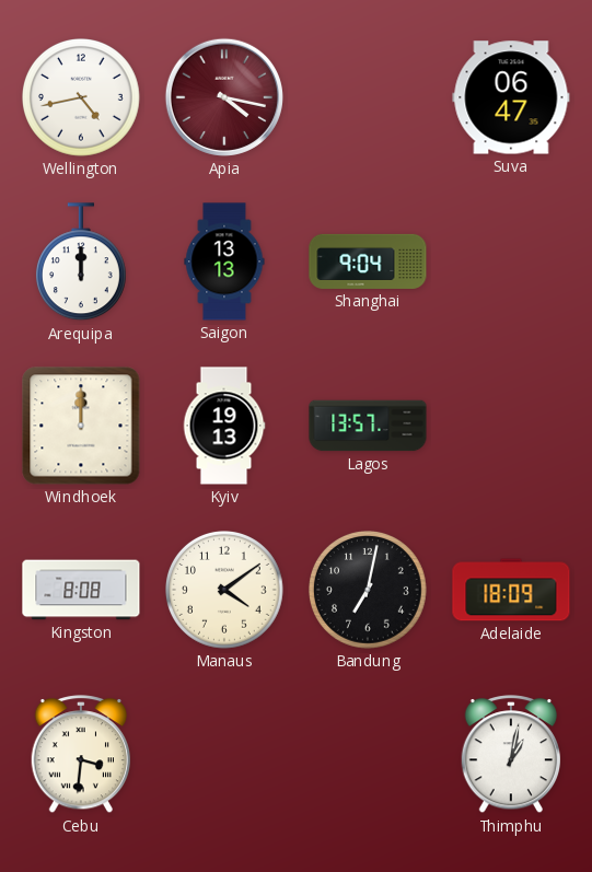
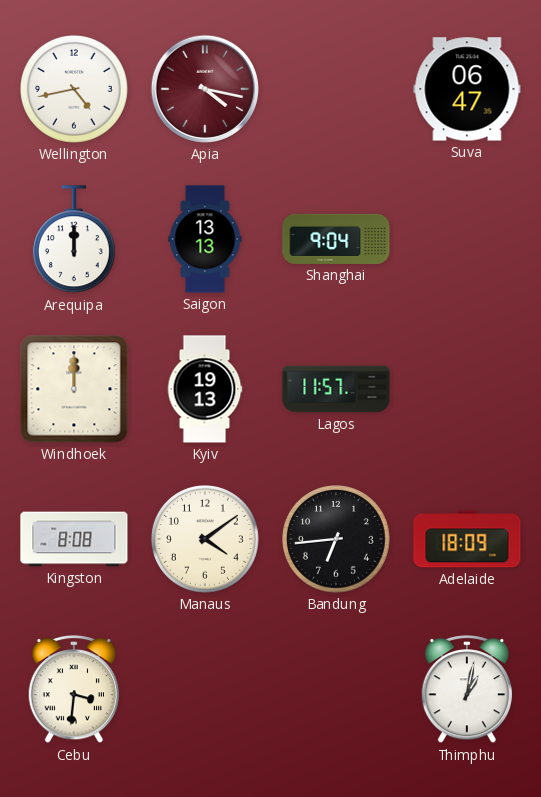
Lagos: 13:57 -> 11:57
Bandung: 7:02 -> 6:44
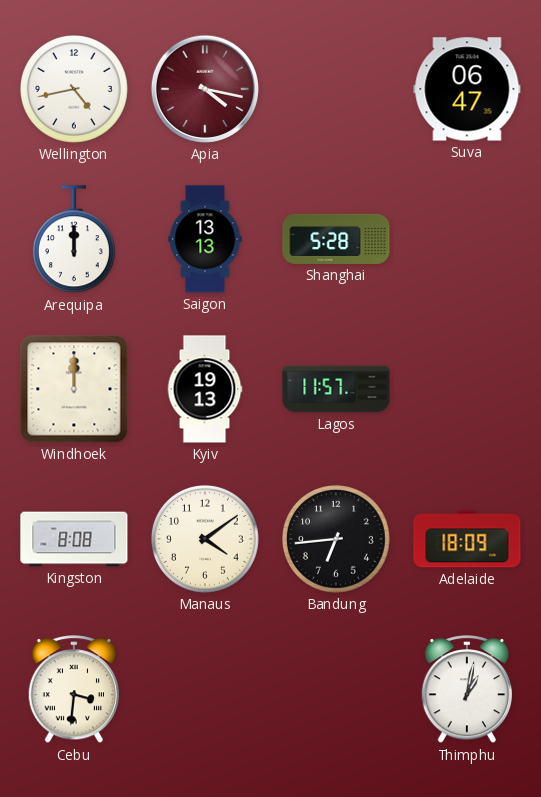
Shanghai: 9:04 -> 5:28
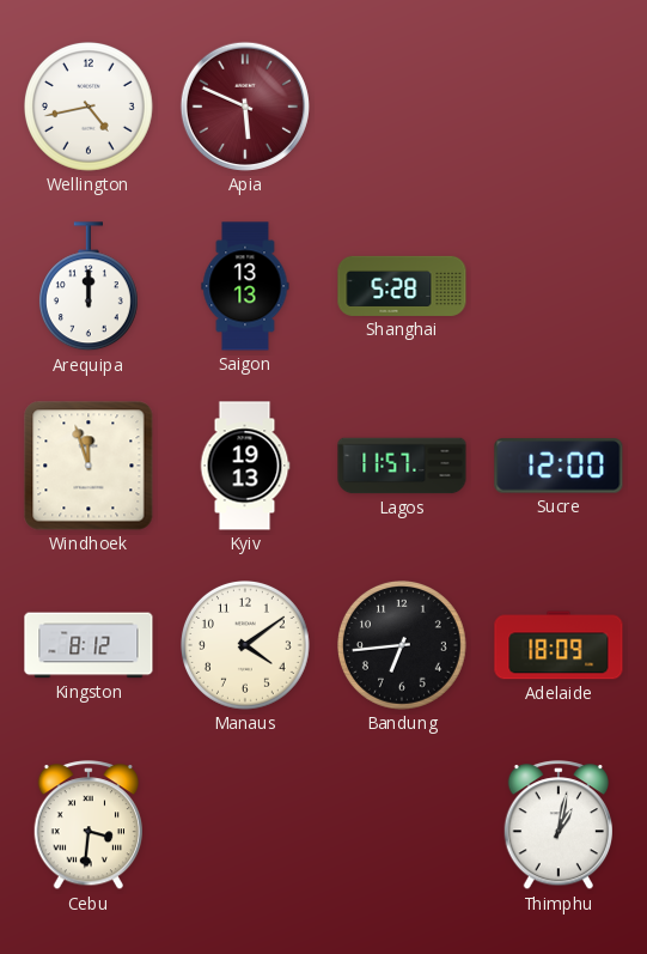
Apia: 4:17 -> 5:49
Suva: 06:47 -> none
Windhoek: 12:00 -> 11:57
Sucre: none -> 12:00
Kingston: 8:08 -> 8:12
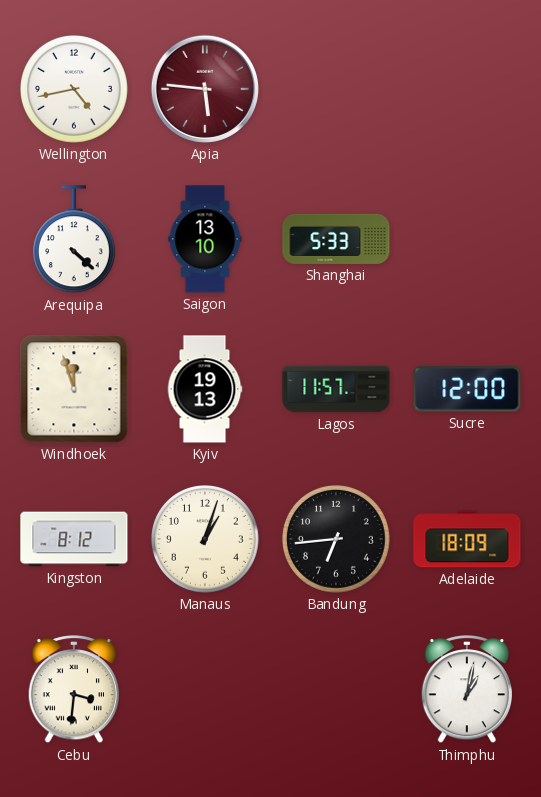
Apia: 5:49 -> 5:46
Arequipa: 12:00 -> 4:22
Saigon: 13:13 -> 13:10
Shanghai: 5:28 -> 5:33
Manaus: 4:09 -> 1:03
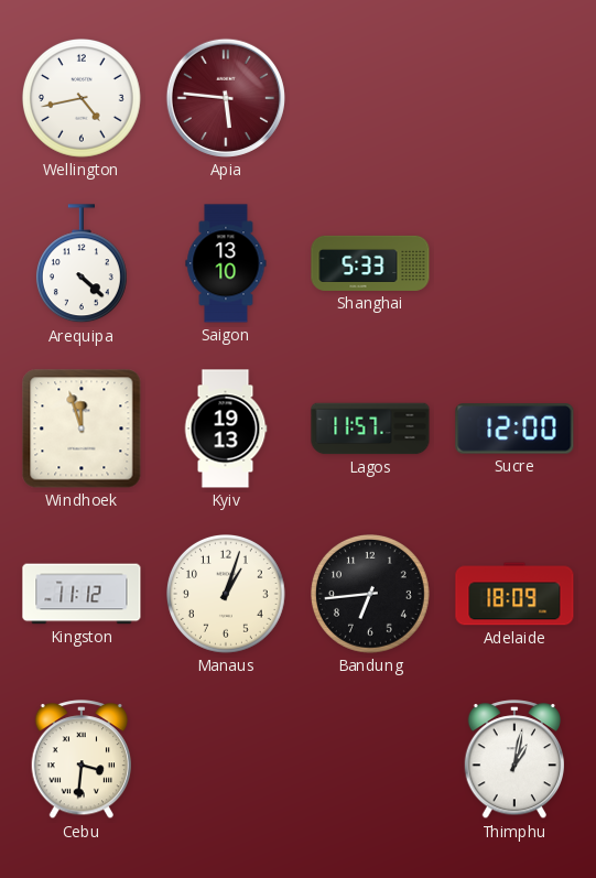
Kingston: 8:12 -> 11:12
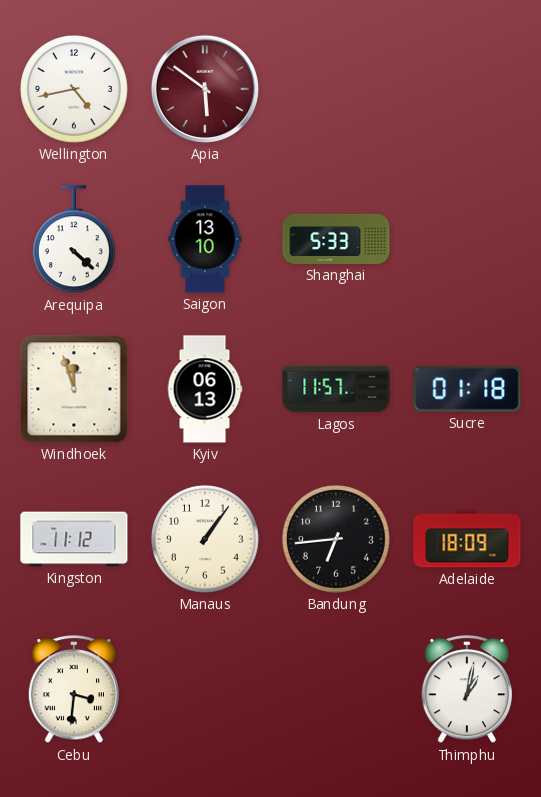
Apia: 5:46 -> 5:51
Kyiv: 19:13 -> 06:13
Sucre: 12:00 -> 01:18
Manaus: 1:03 -> 1:06
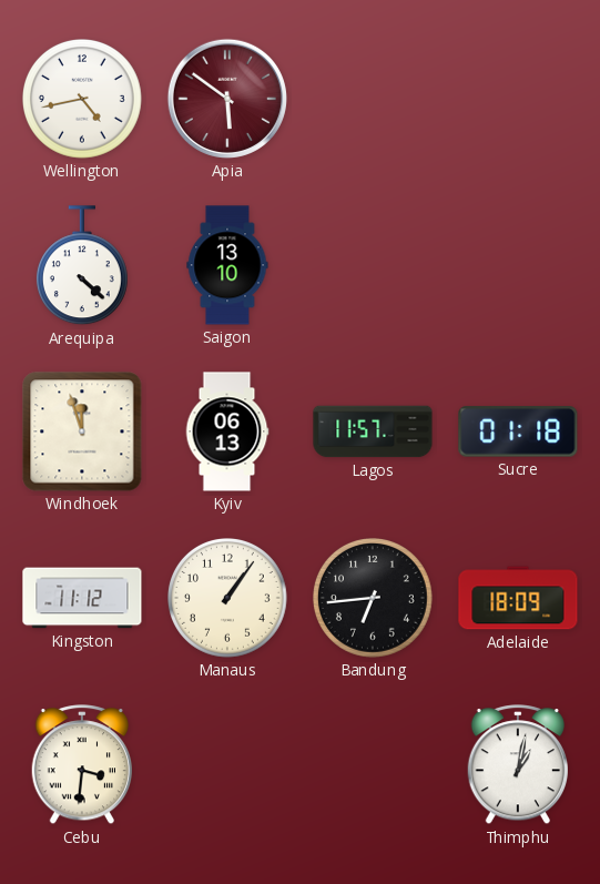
Shanghai: 5:33 -> none
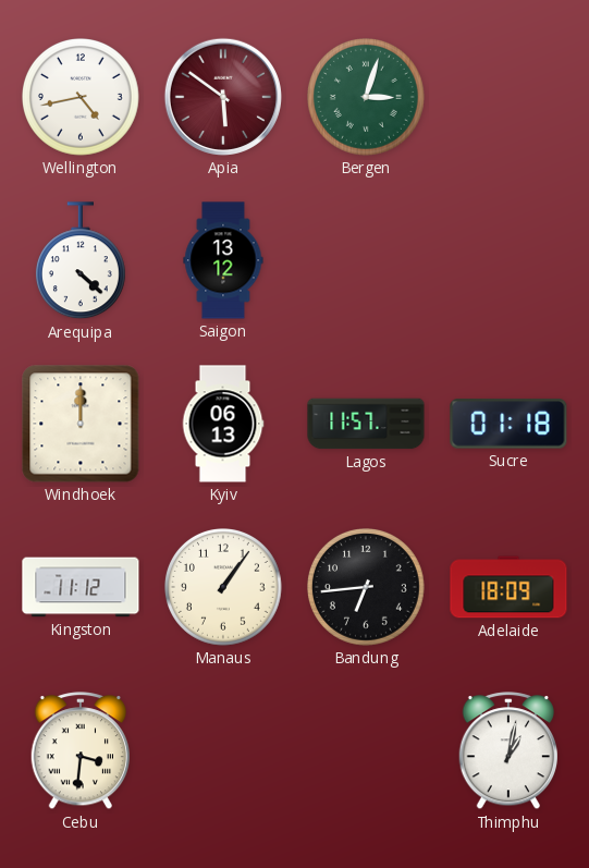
Bergen: none -> 3:03
Saigon: 13:10 -> 13:12
Windhoek: 11:57 -> 12:00
